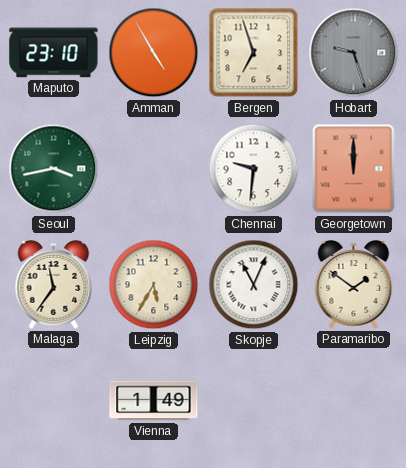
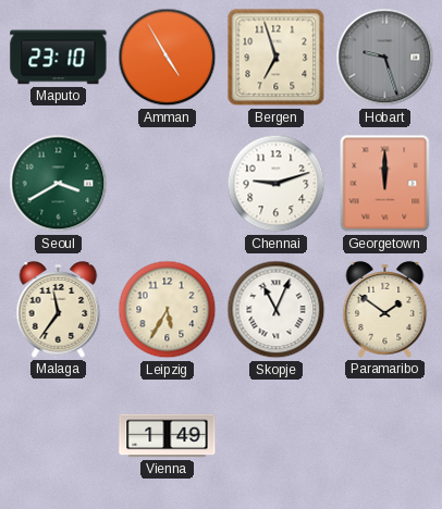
Seoul: 3:43 -> 3:40
Chennai: 9:31 -> 9:12
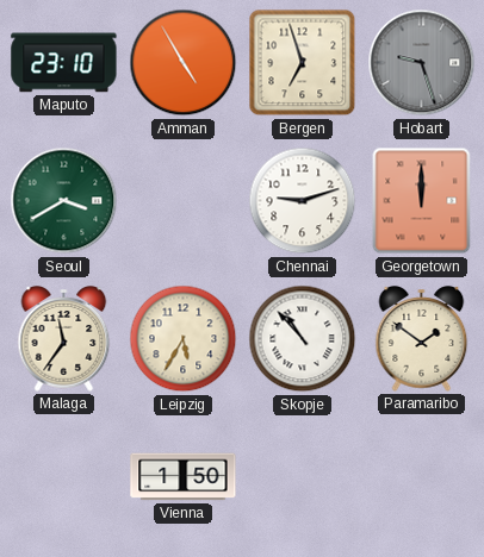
Skopje: 11:04 -> 10:53
Vienna: 1:49 -> 1:50
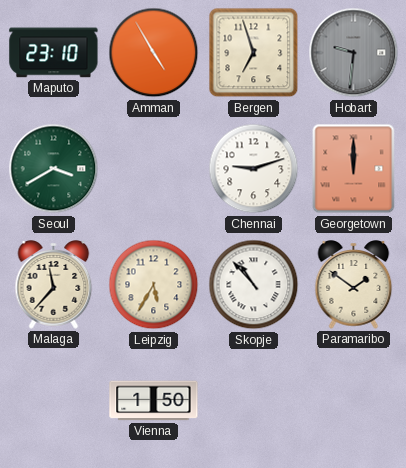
Hobart: 9:27 -> 9:31
Malaga: 11:36 -> 11:37
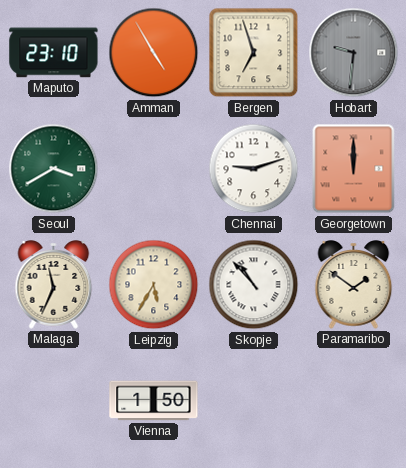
Malaga: 11:37 -> 11:34
